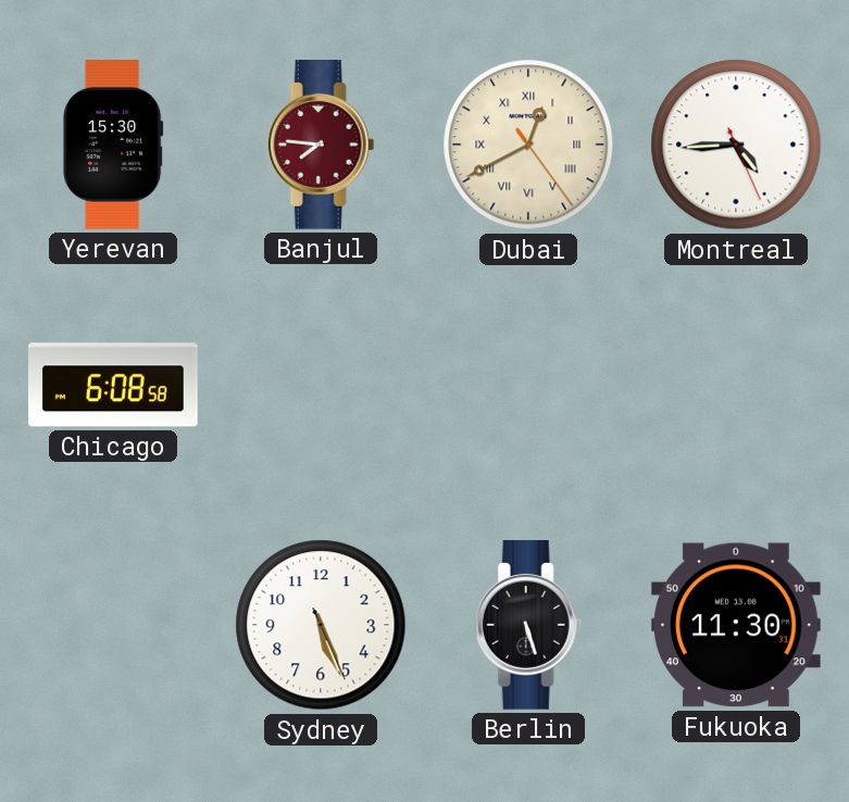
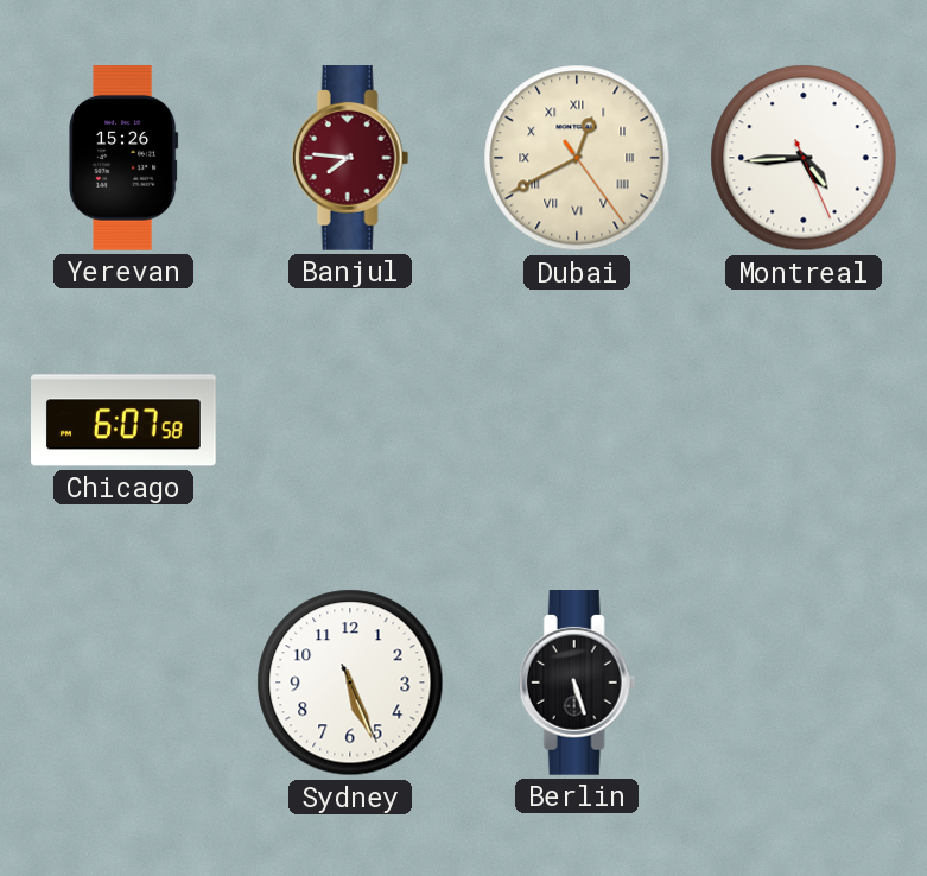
Yerevan: 15:30 -> 15:26
Chicago: 6:08 -> 6:07
Fukuoka: 11:30 -> none
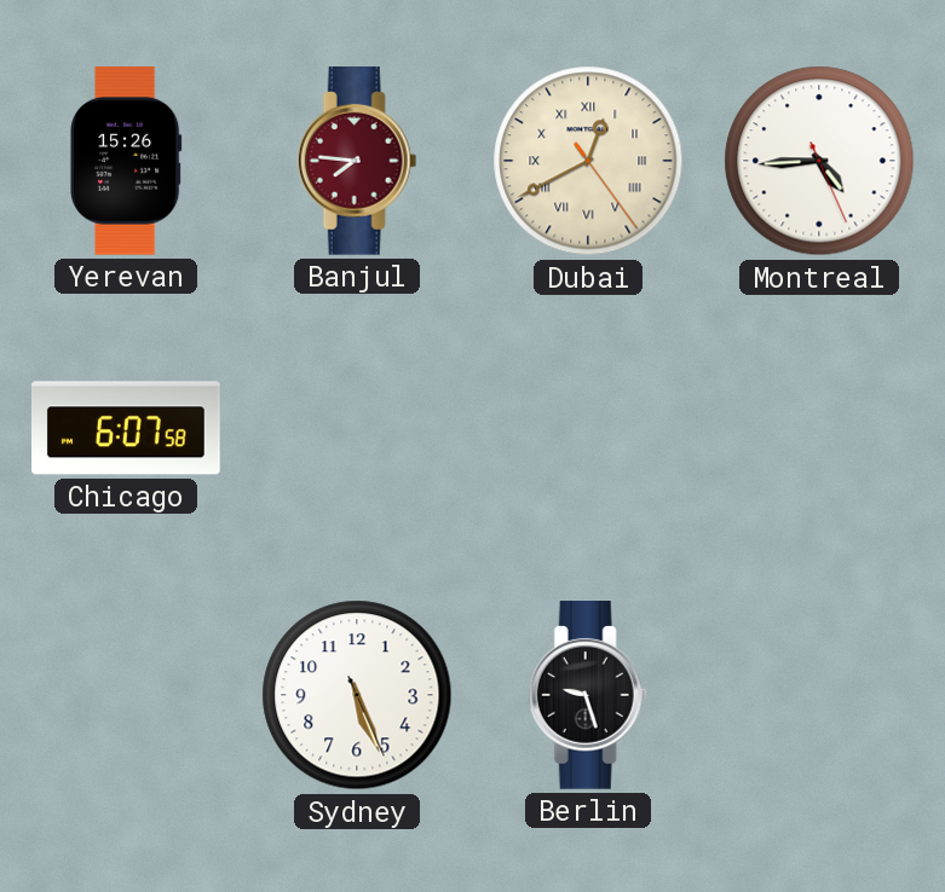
Berlin: 5:27 -> 9:27
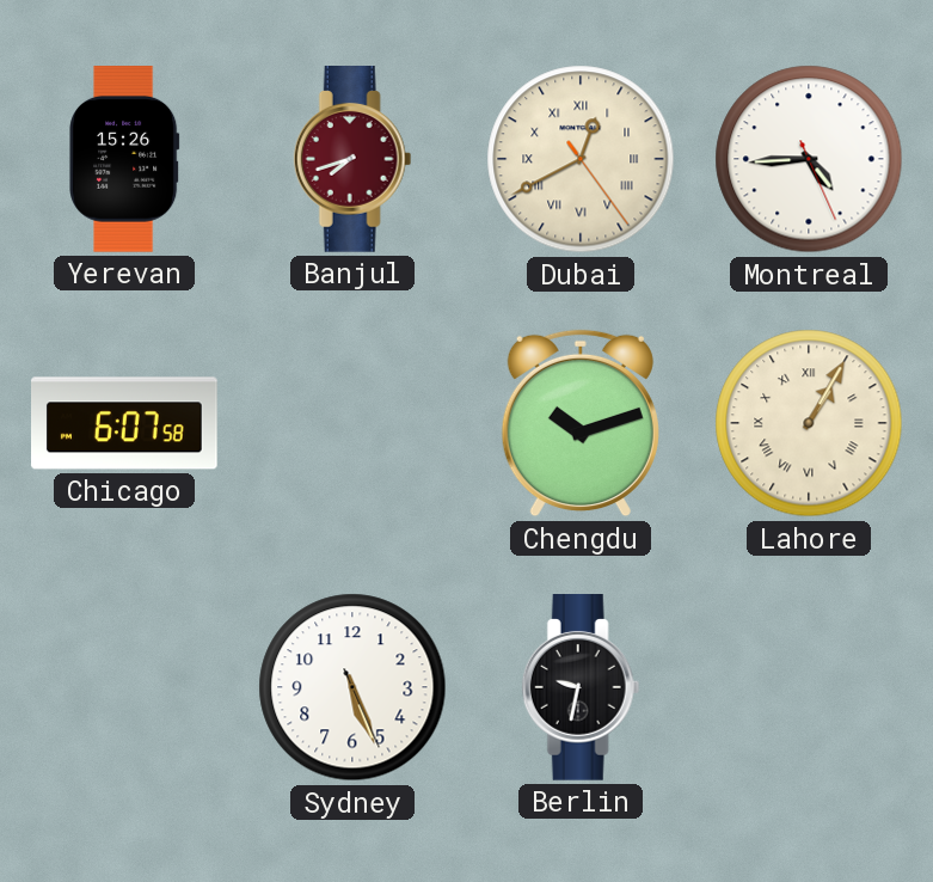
Banjul: 7:46 -> 7:42
Chengdu: none -> 10:12
Lahore: none -> 1:05
Berlin: 9:27 -> 9:32
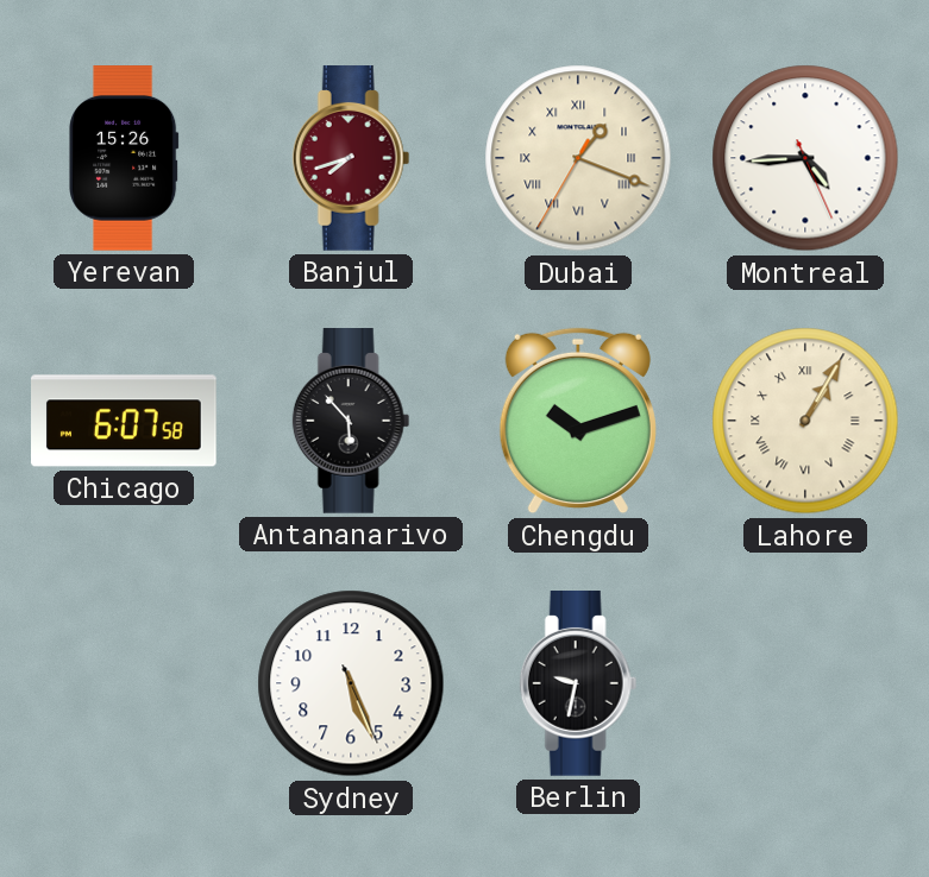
Dubai: 12:40 -> 1:18
Antananarivo: none -> 5:53
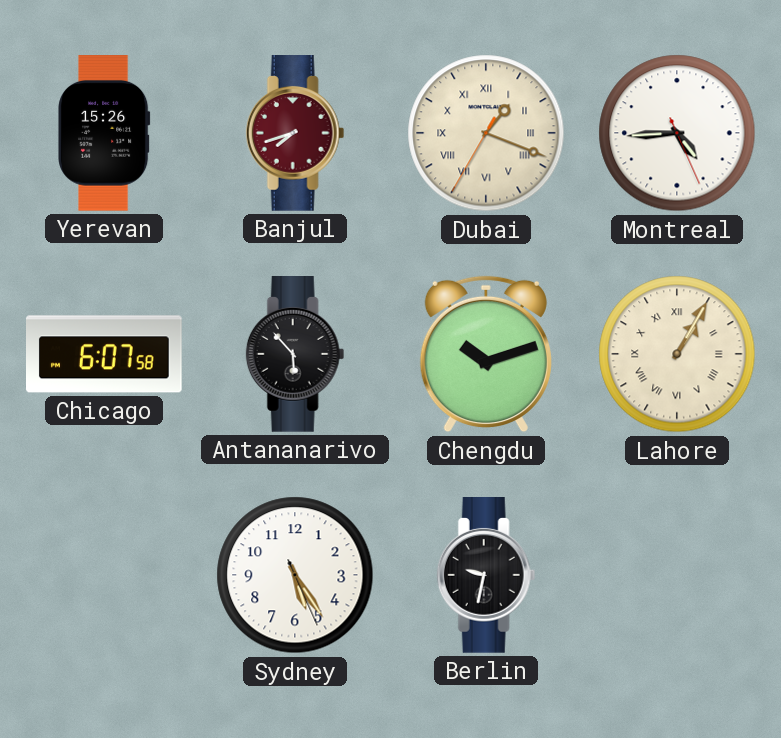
Sydney: 5:26 -> 5:24
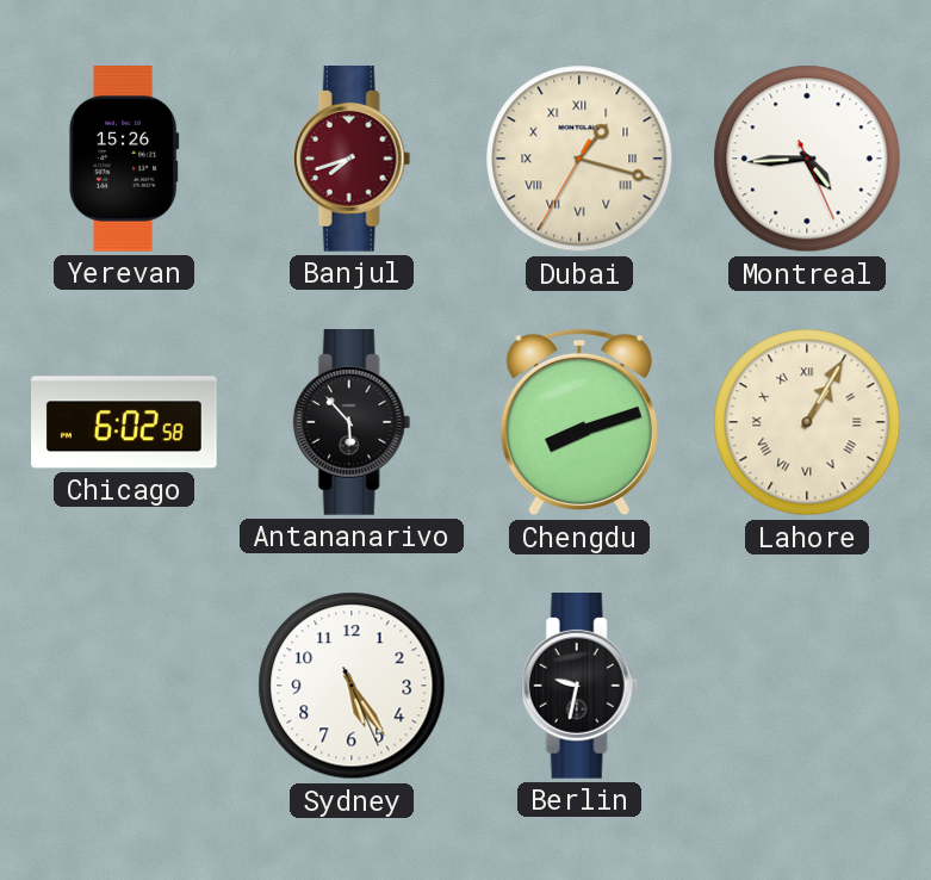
Dubai: 1:18 -> 1:17
Chicago: 6:07 -> 6:02
Chengdu: 10:12 -> 8:12
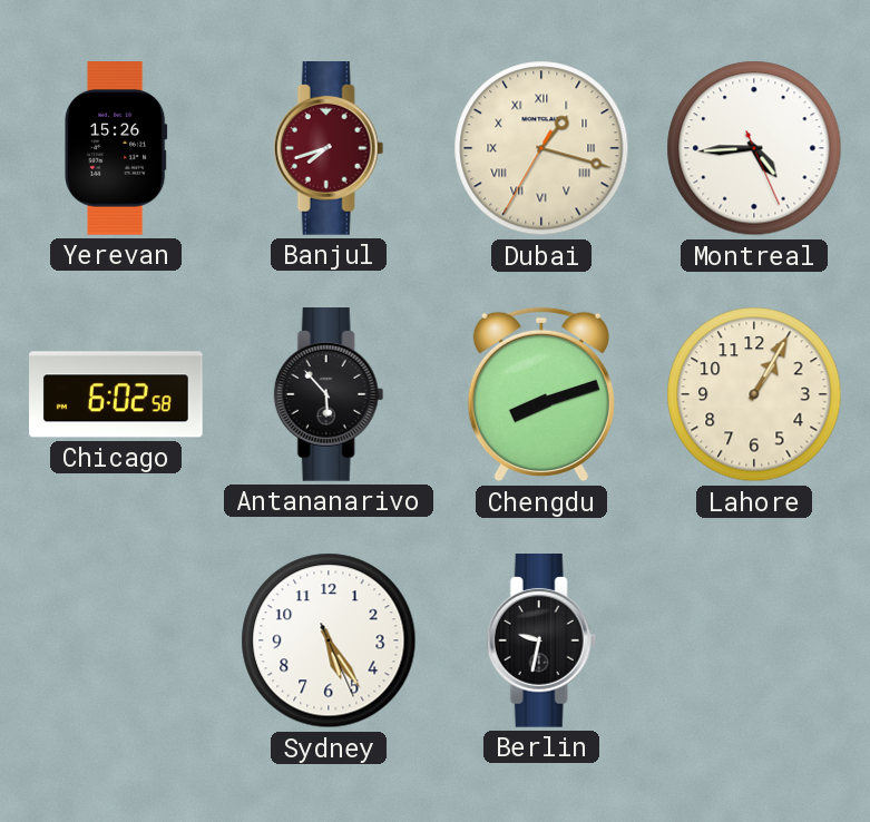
Lahore numerals: Roman -> Arabic
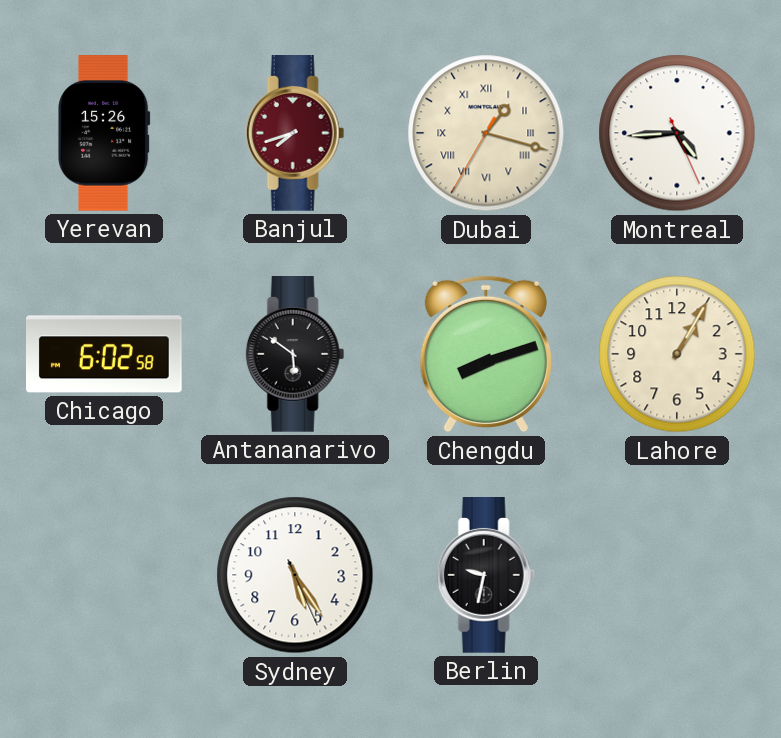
Antananarivo: 5:53 -> 5:51
